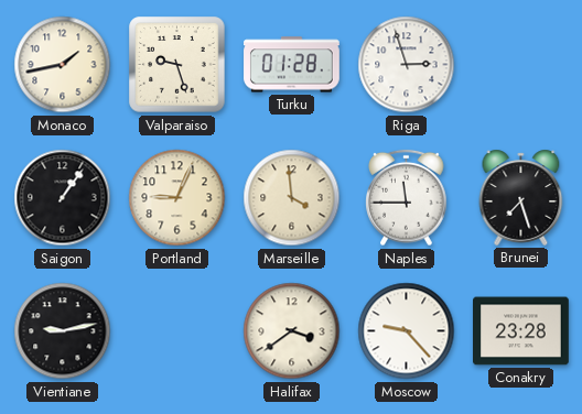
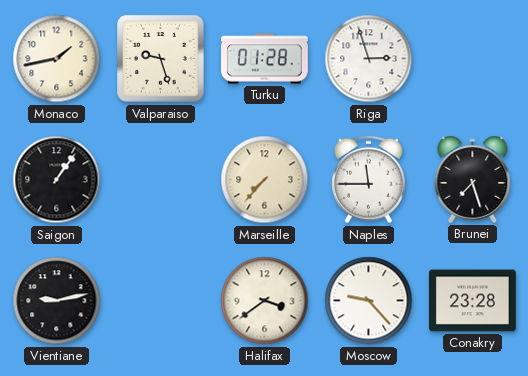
Portland: 9:04 -> none
Marseille: 3:59 -> 7:37
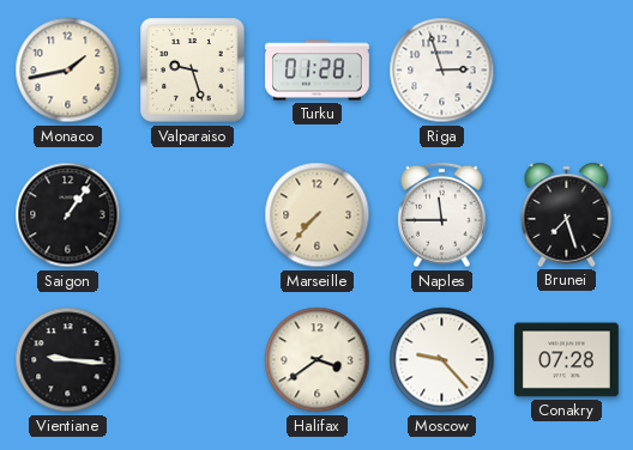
Vientiane: 9:13 -> 9:16
Conakry: 23:28 -> 07:28
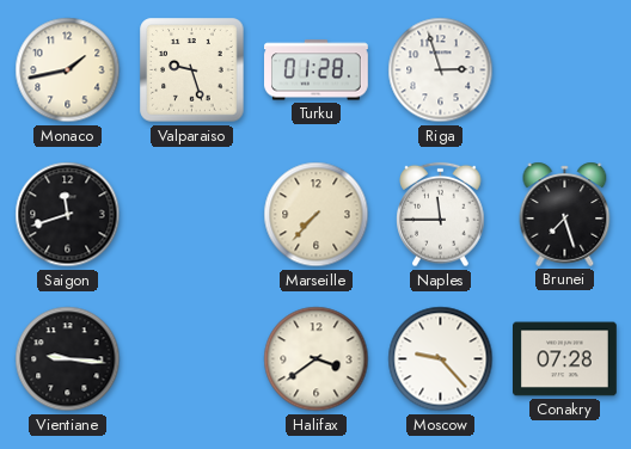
Saigon: 1:06 -> 11:42
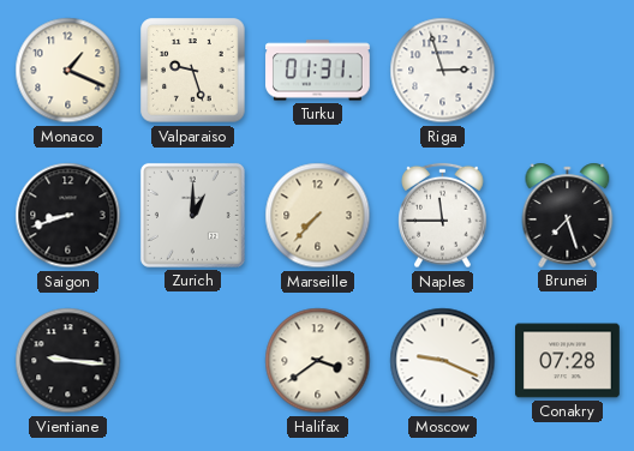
Monaco: 1:43 -> 1:19
Turku: 01:28 -> 01:31
Saigon: 11:42 -> 8:42
Zurich: none -> 1:00
Moscow: 9:23 -> 9:19
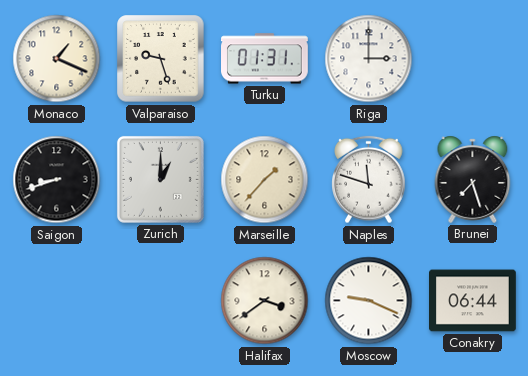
Riga: 2:57 -> 3:00
Marseille: 7:37 -> 1:37
Naples: 11:45 -> 11:48
Vientiane: 9:16 -> none
Conakry: 07:28 -> 06:44
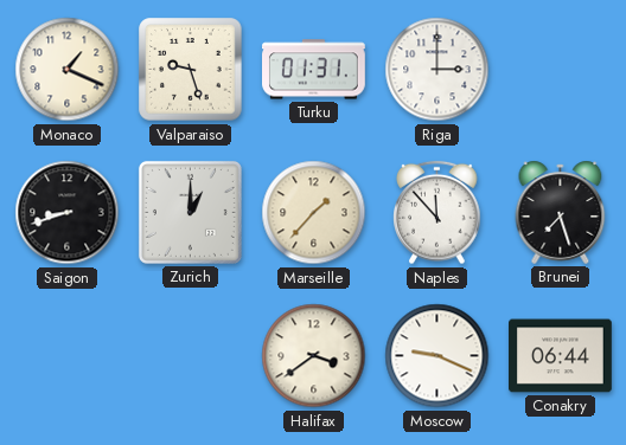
Naples: 11:48 -> 11:53
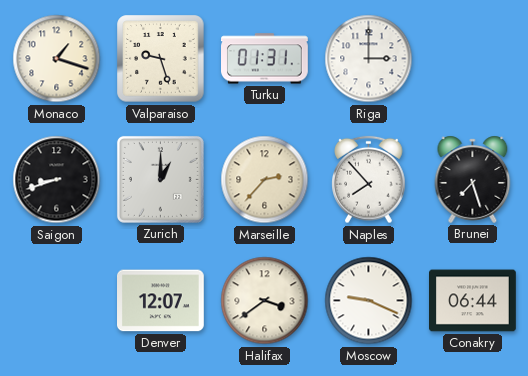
Monaco: 1:19 -> 1:18
Marseille: 1:37 -> 2:37
Naples: 11:53 -> 7:53
Denver: none -> 12:07
